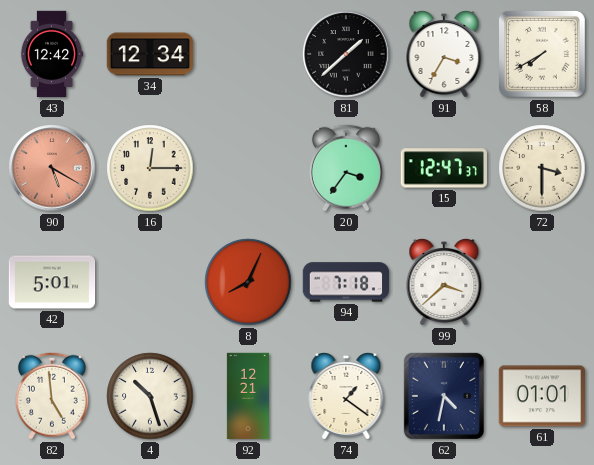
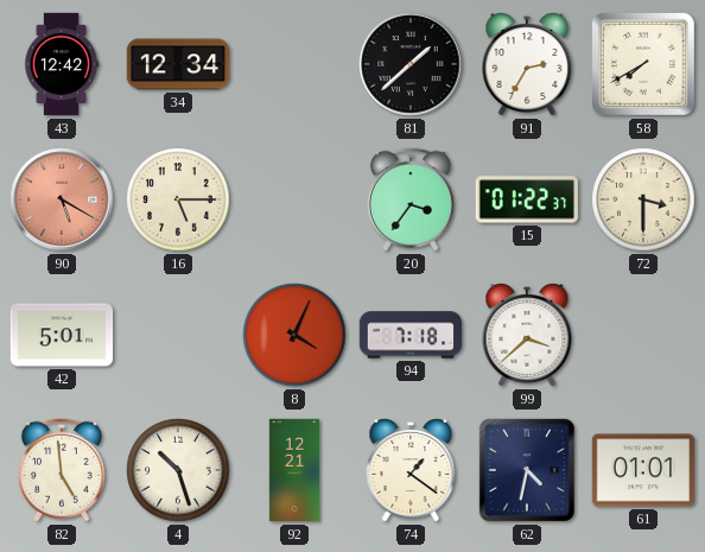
91: 3:35 -> 2:35
16: 12:15 -> 5:15
15: 12:47 -> 01:22
8: 8:04 -> 4:04
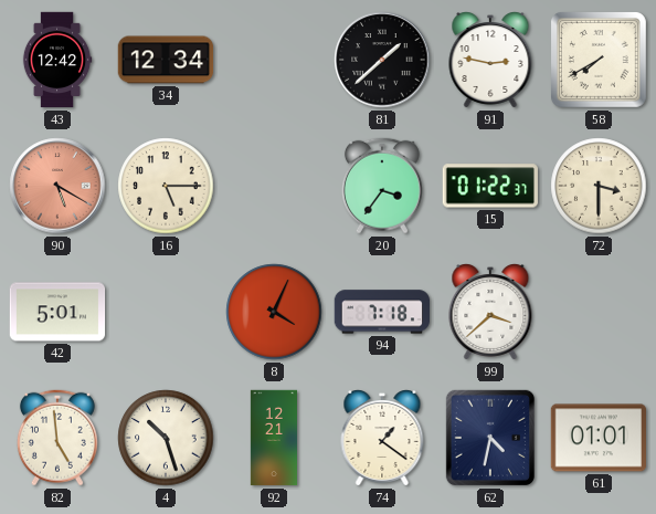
91: 2:35 -> 2:47
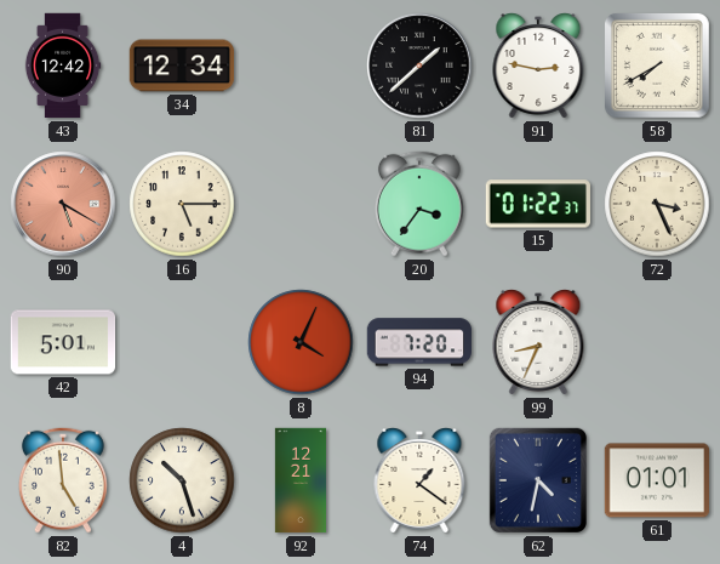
72: 3:30 -> 3:26
94: 7:18 -> 7:20
99: 3:38 -> 8:34
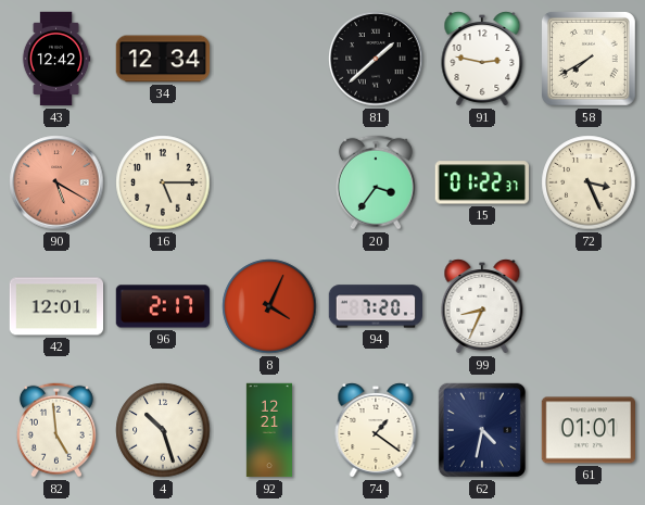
42: 5:01 -> 12:01
96: none -> 2:17
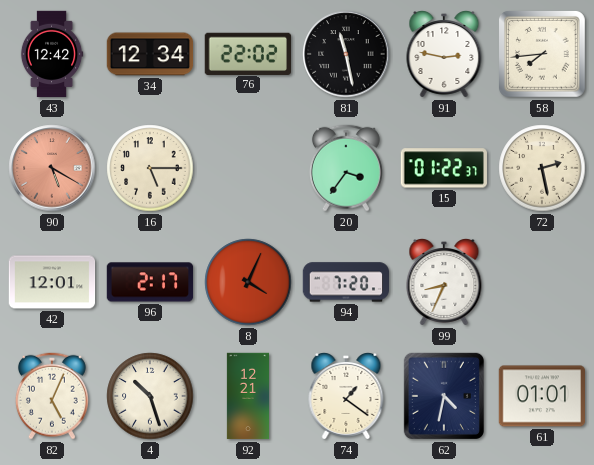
76: none -> 22:02
81: 1:38 -> 11:28
58: 7:40 -> 7:44
72: 3:26 -> 2:28
82: 4:59 -> 5:04
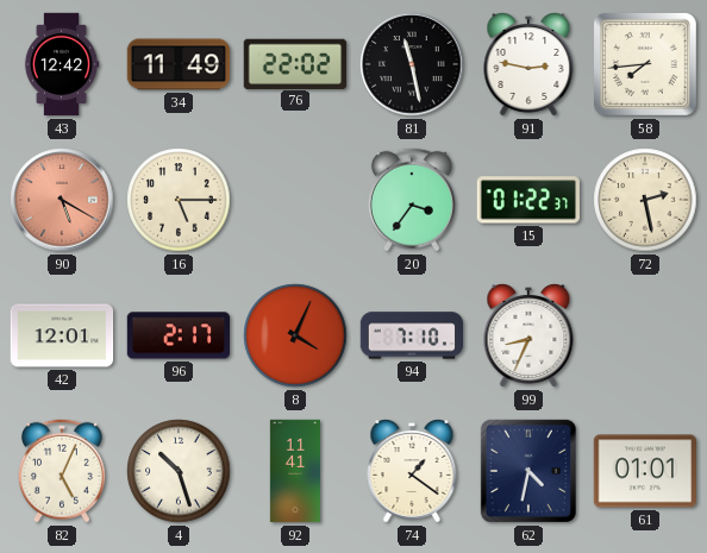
34: 12:34 -> 11:49
94: 7:20 -> 7:10
92: 12:21 -> 11:41
